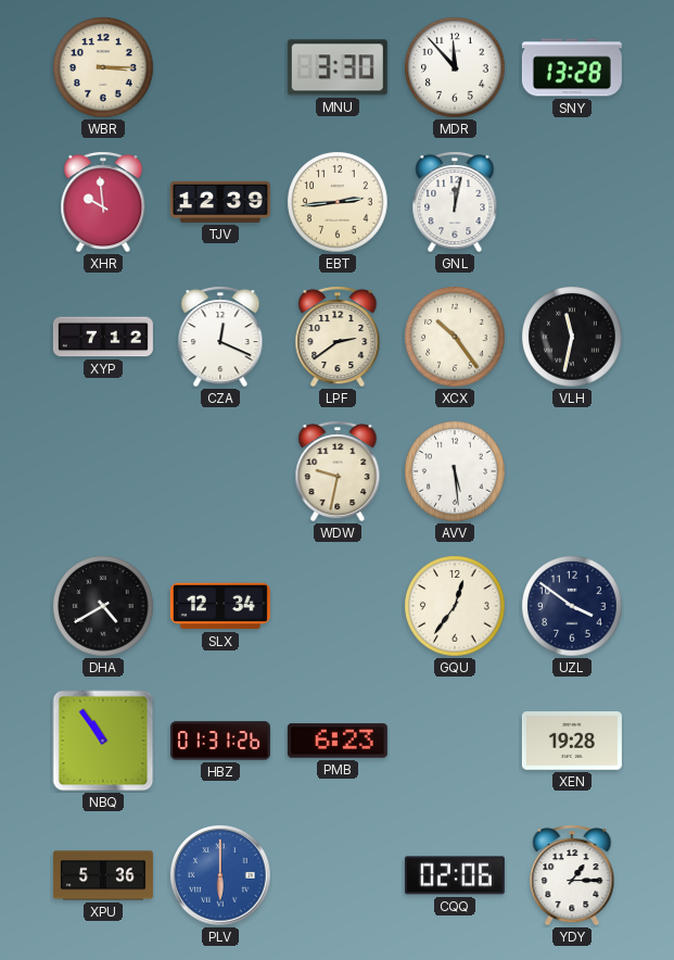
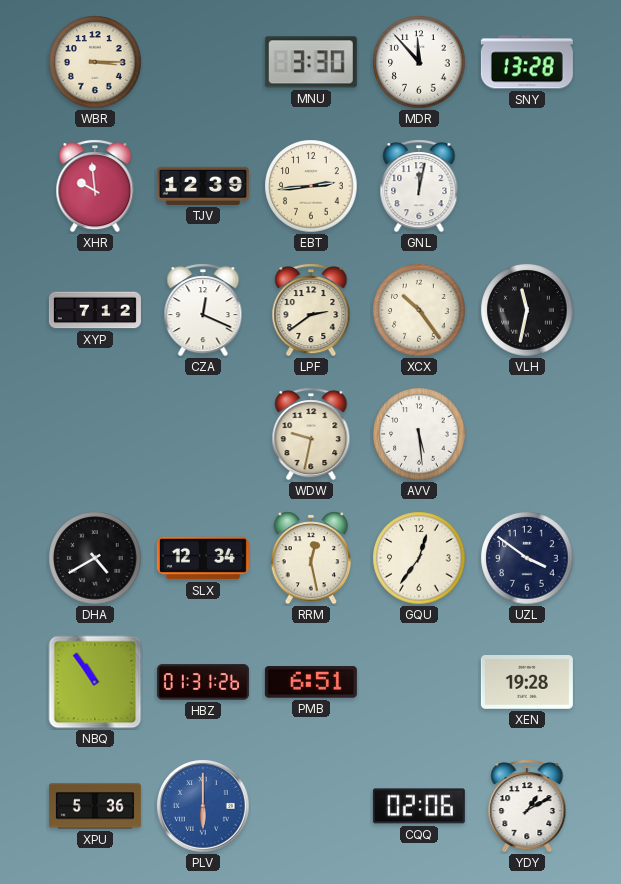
RRM: none -> 12:28
PMB: 6:23 -> 6:51
YDY: 1:15 -> 1:10
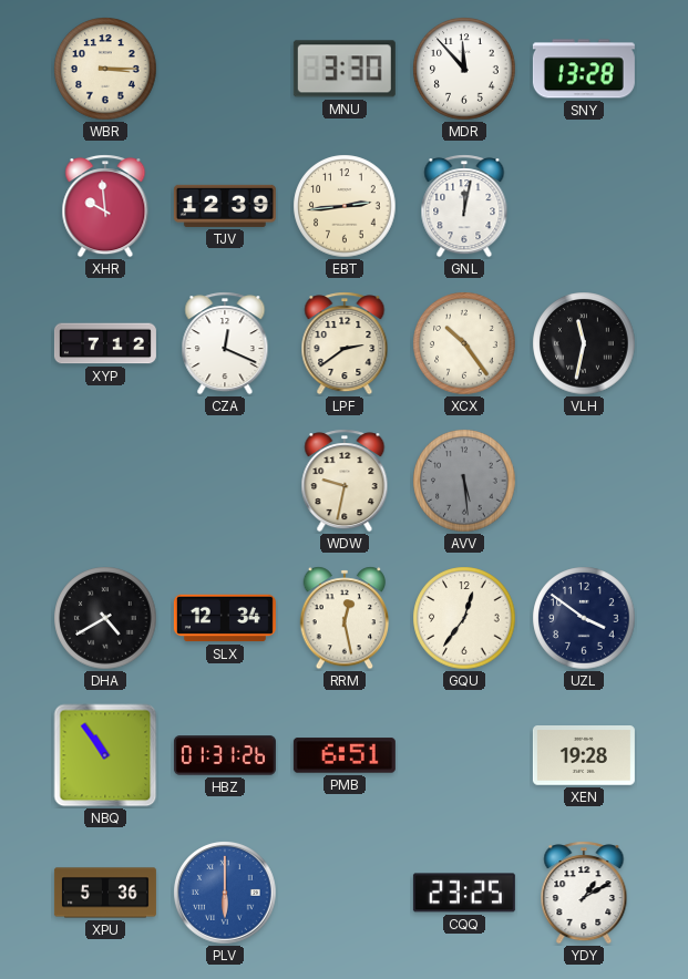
AVV dial: white -> grey
CQQ: 02:06 -> 23:25
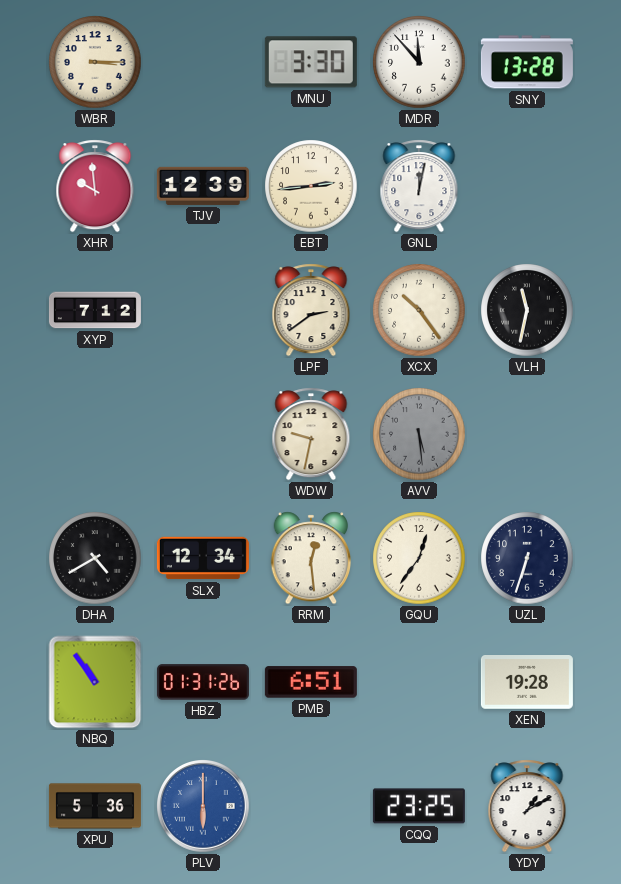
CZA: 12:19 -> none
RRM: 12:28 -> 12:29
UZL: 3:51 -> 6:33
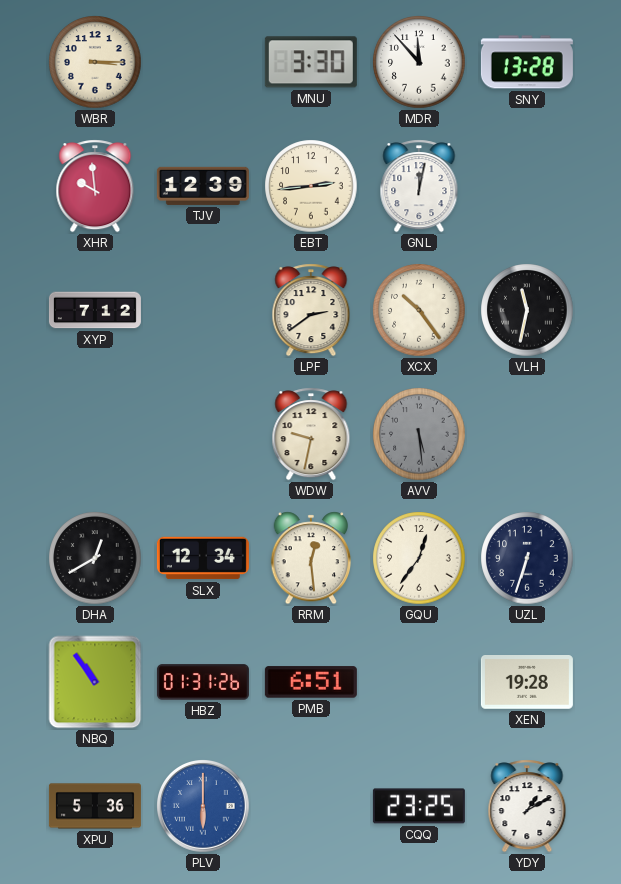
DHA: 4:40 -> 12:40
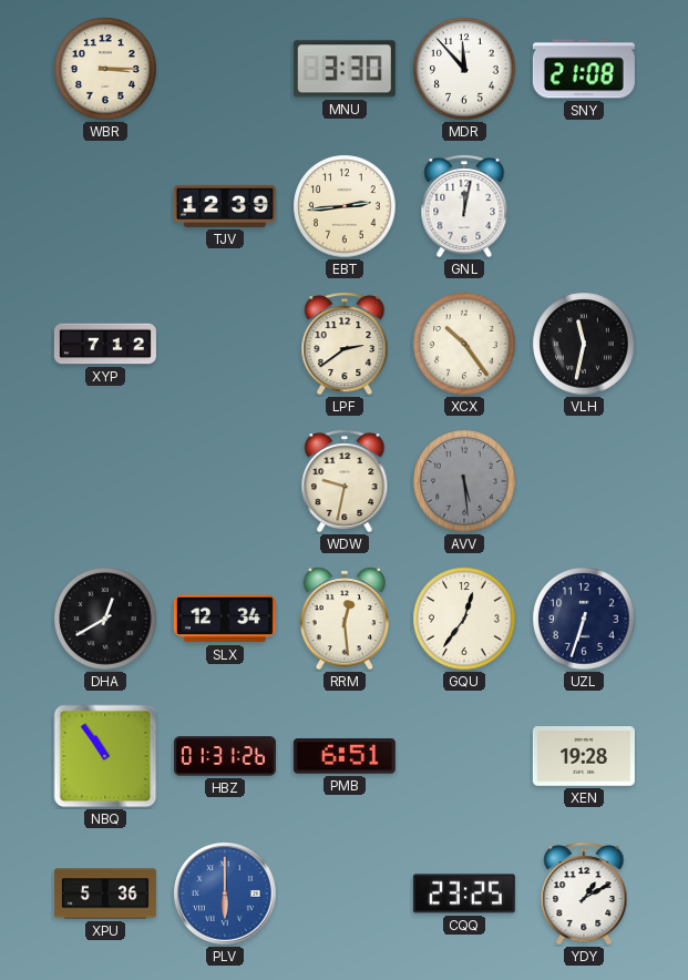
SNY: 13:28 -> 21:08
XHR: 9:59 -> none
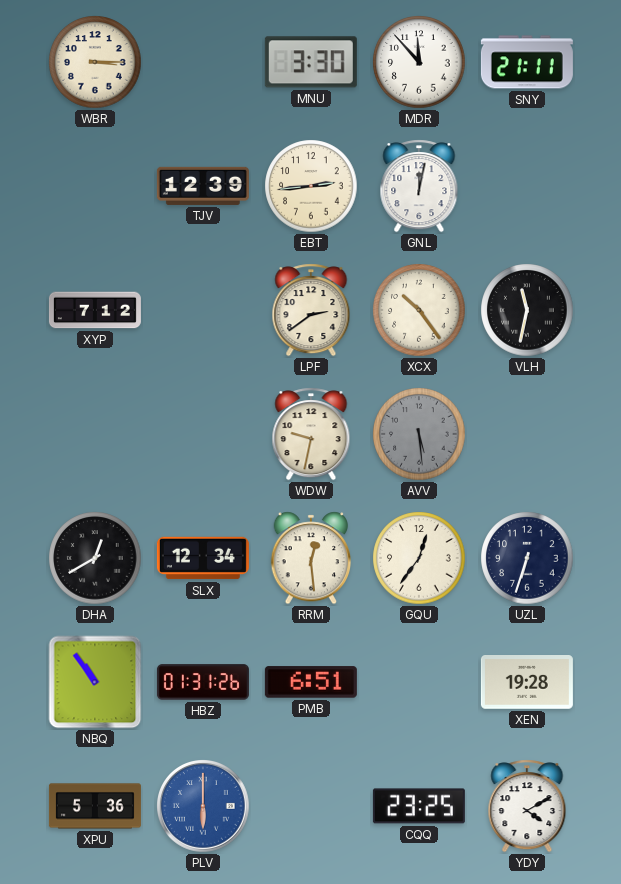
SNY: 21:08 -> 21:11
YDY: 1:10 -> 4:10
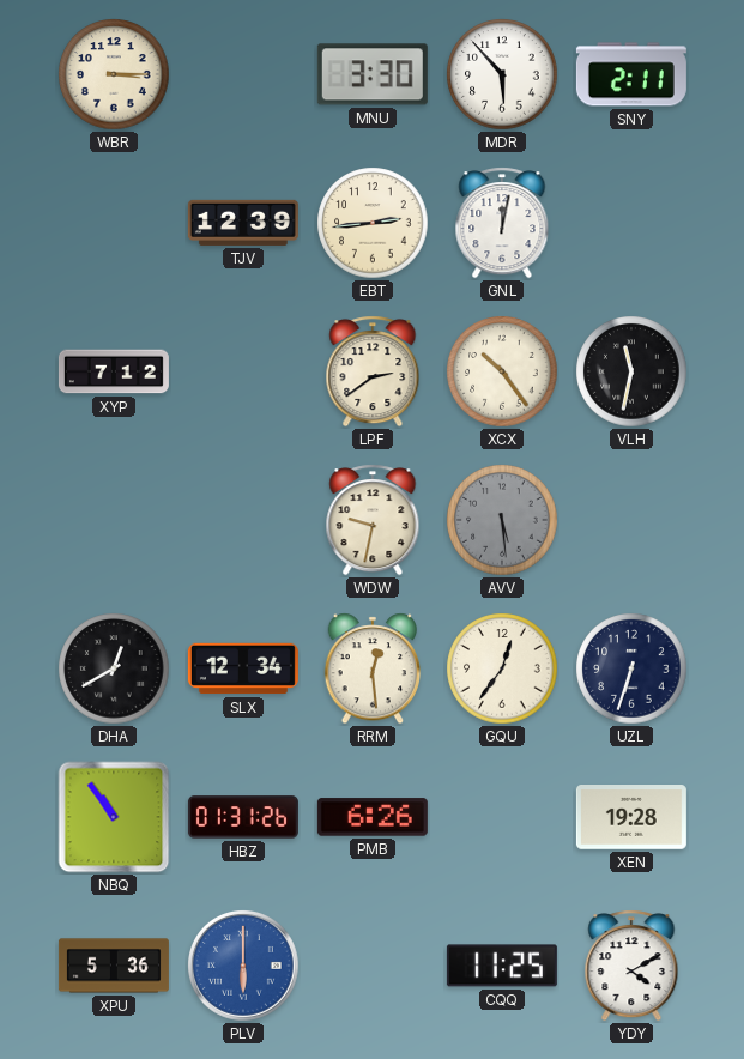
MDR: 11:53 -> 5:53
SNY: 21:11 -> 2:11
PMB: 6:51 -> 6:26
CQQ: 23:25 -> 11:25
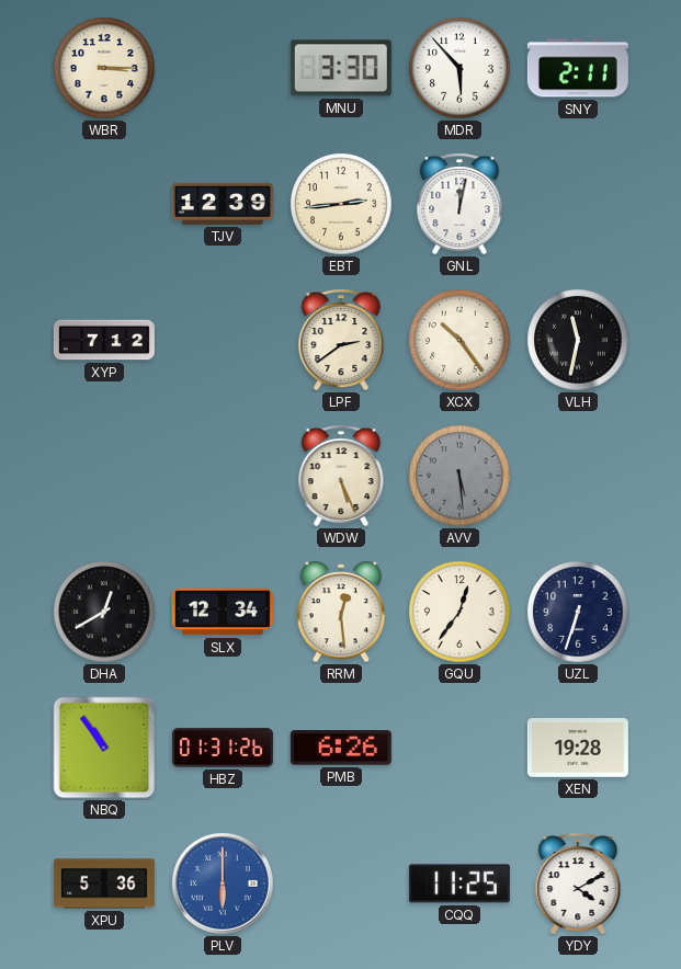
WDW: 9:32 -> 5:26
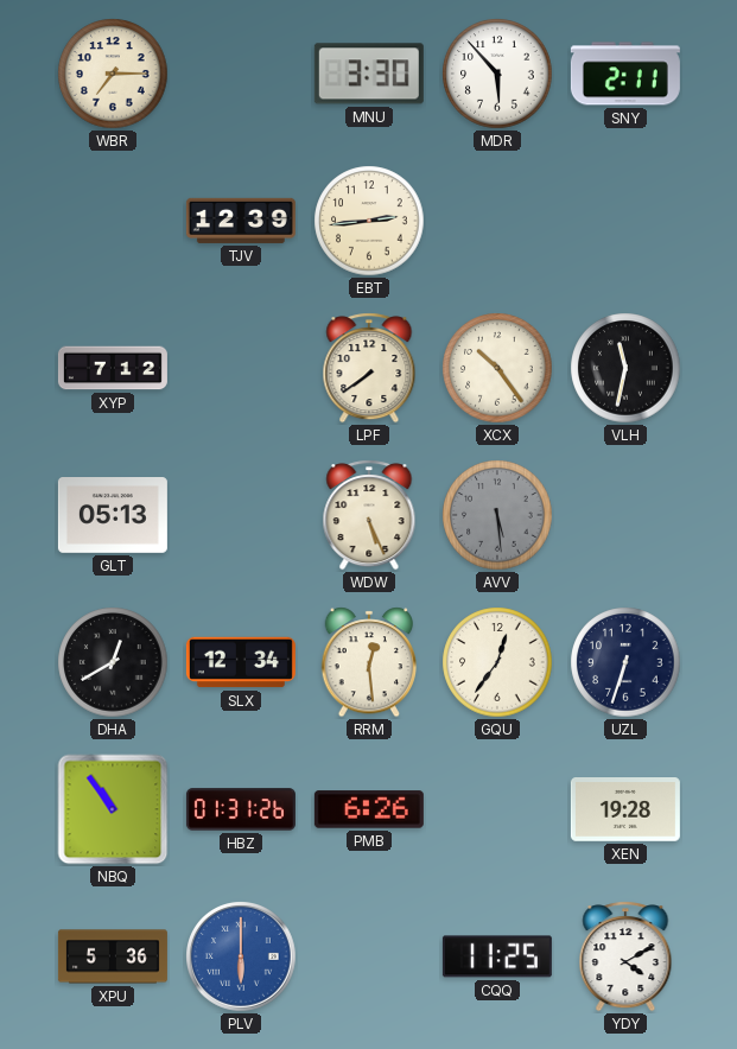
WBR: 3:15 -> 7:15
GNL: 12:02 -> none
LPF: 2:39 -> 7:39
GLT: none -> 05:13
